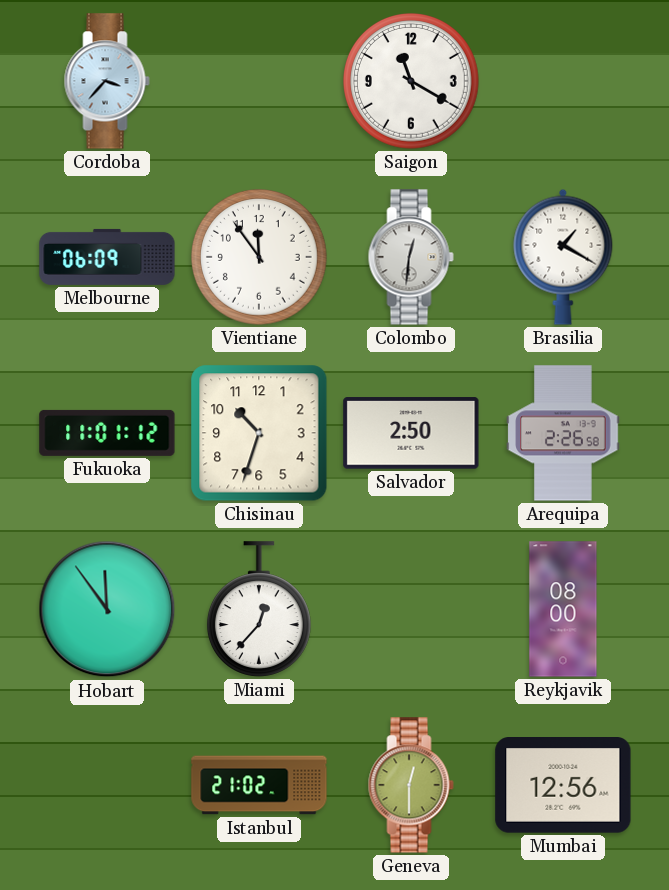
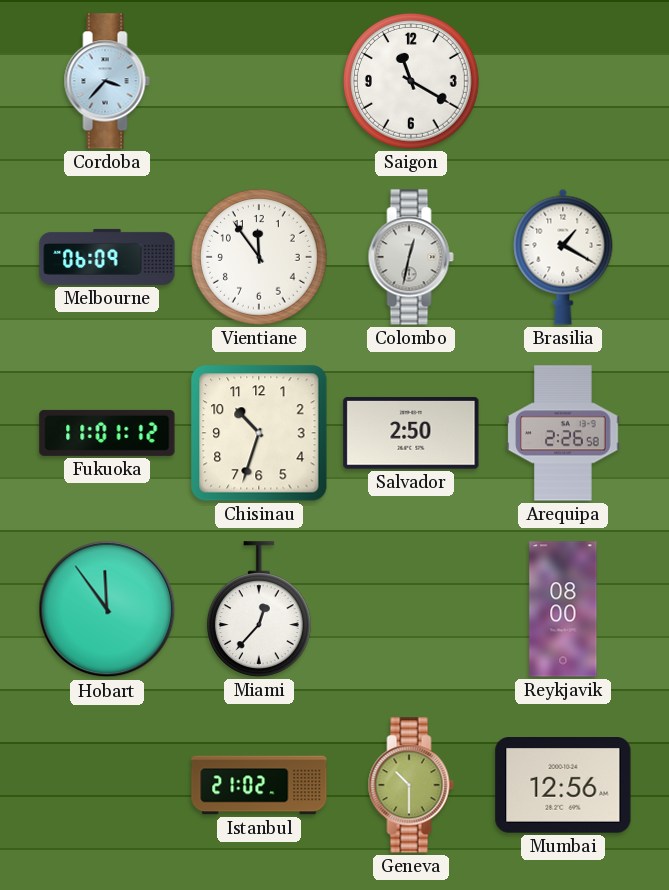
Colombo: 12:31 -> 12:32
Geneva: 12:30 -> 10:30
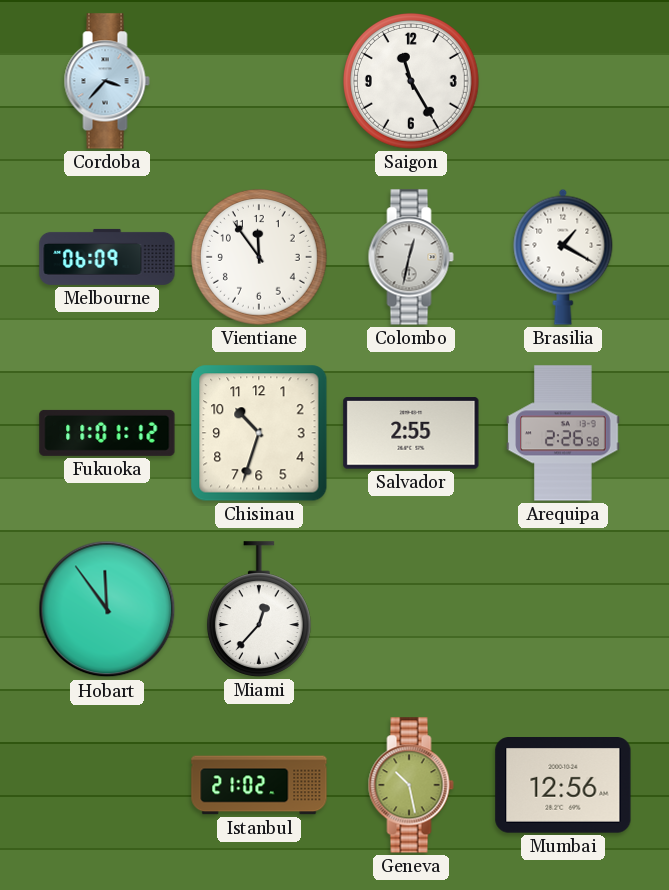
Saigon: 11:20 -> 11:25
Salvador: 2:50 -> 2:55
Reykjavik: 08:00 -> none
Geneva: 10:30 -> 10:28
